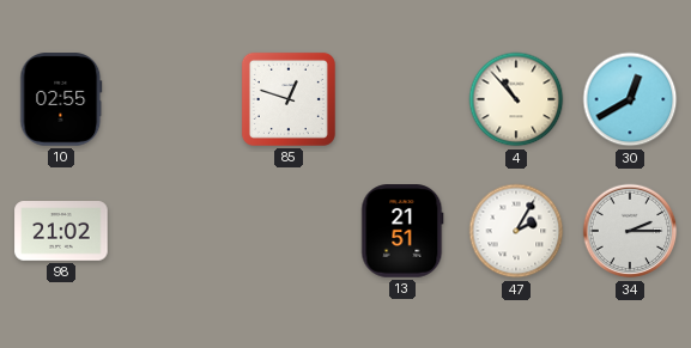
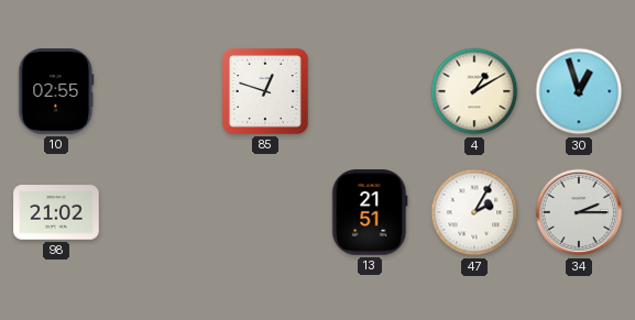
4: 10:53 -> 1:10
30: 12:40 -> 12:57
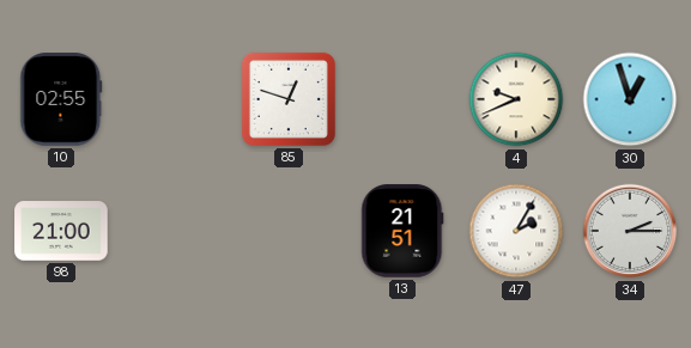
4: 1:10 -> 9:41
98: 21:02 -> 21:00
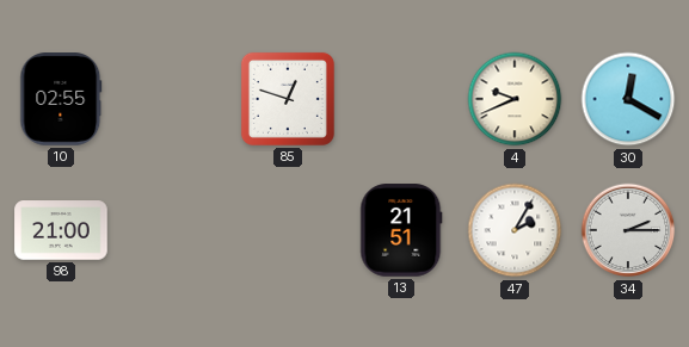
30: 12:57 -> 12:20
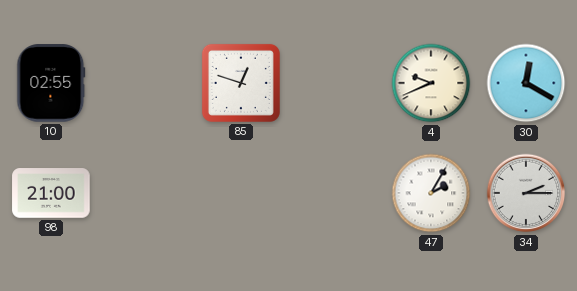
13: 21:51 -> none
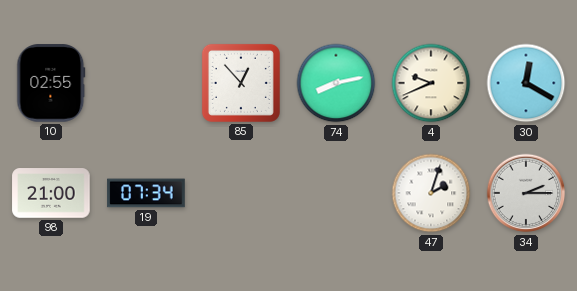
85: 12:48 -> 12:53
74: none -> 8:13
19: none -> 07:34
47: 2:05 -> 2:03
